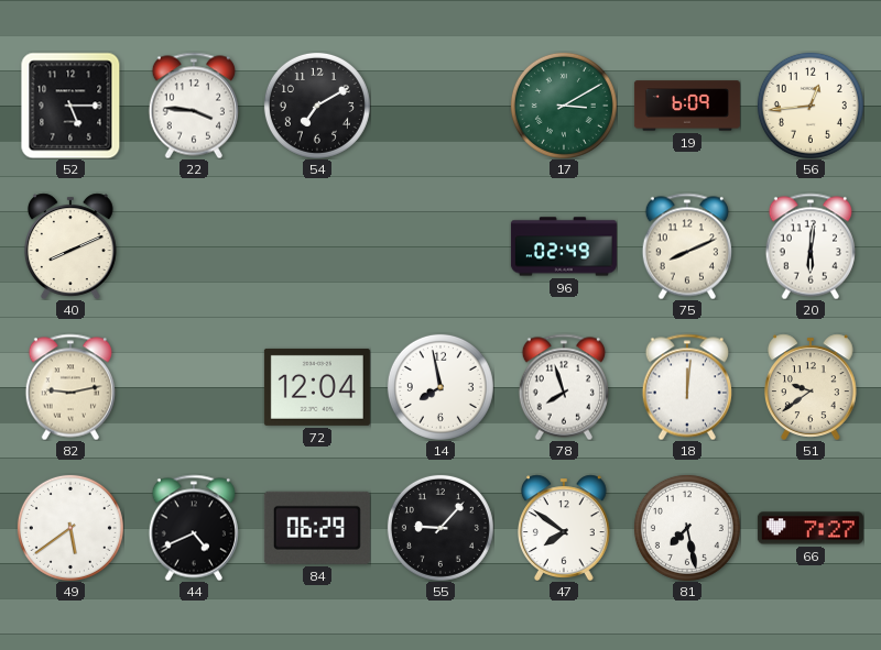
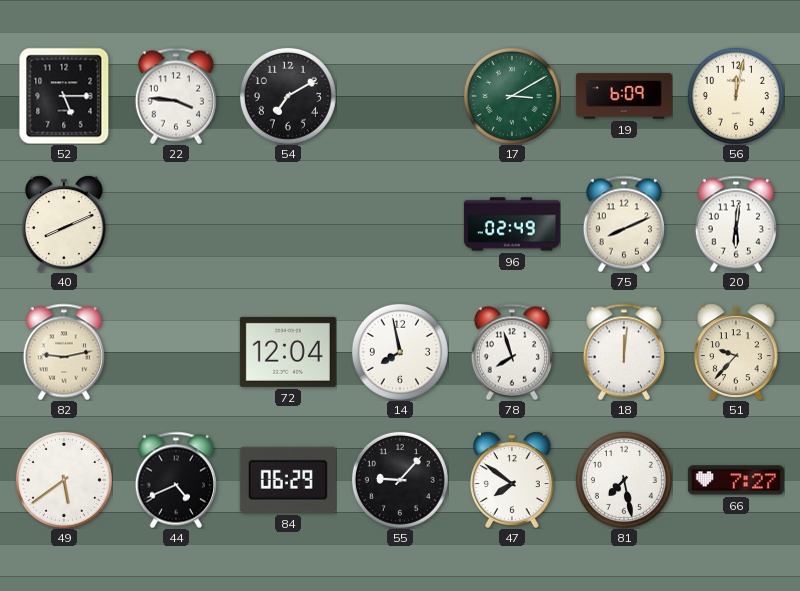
56: 12:44 -> 12:02
51: 9:39 -> 9:37
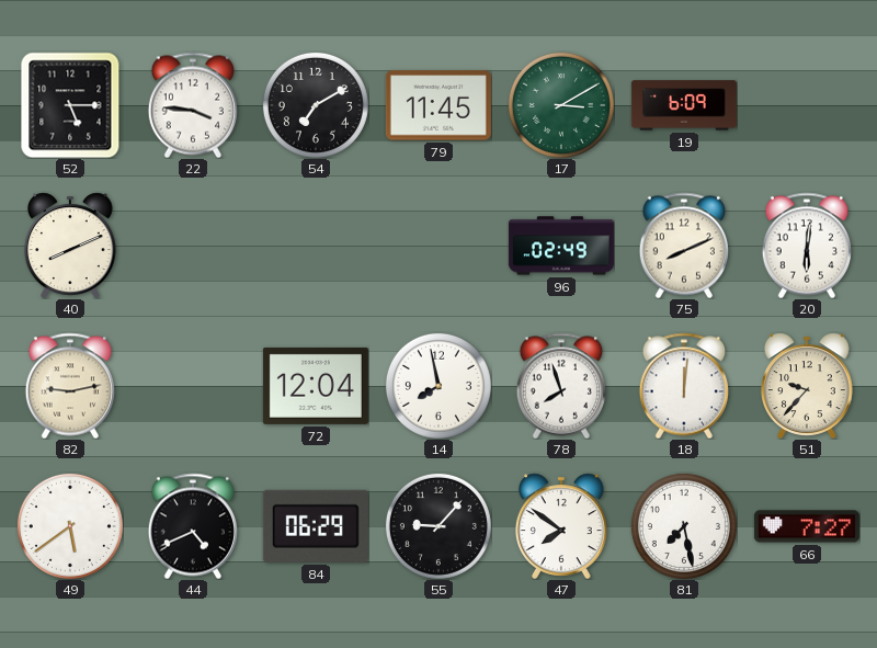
79: none -> 11:45
56: 12:02 -> none
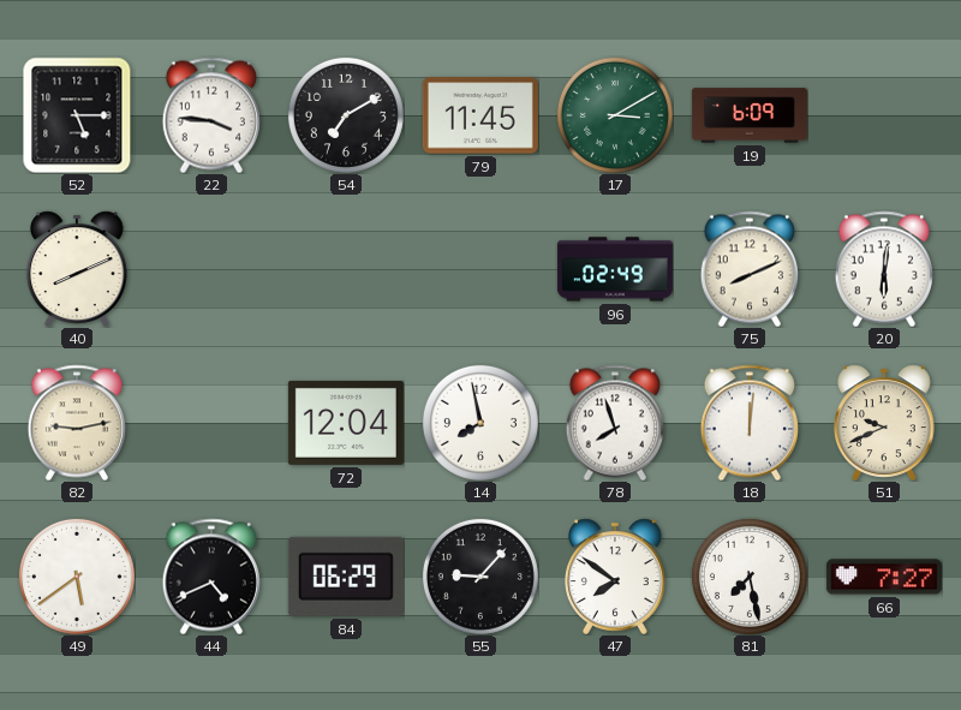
51: 9:37 -> 9:41
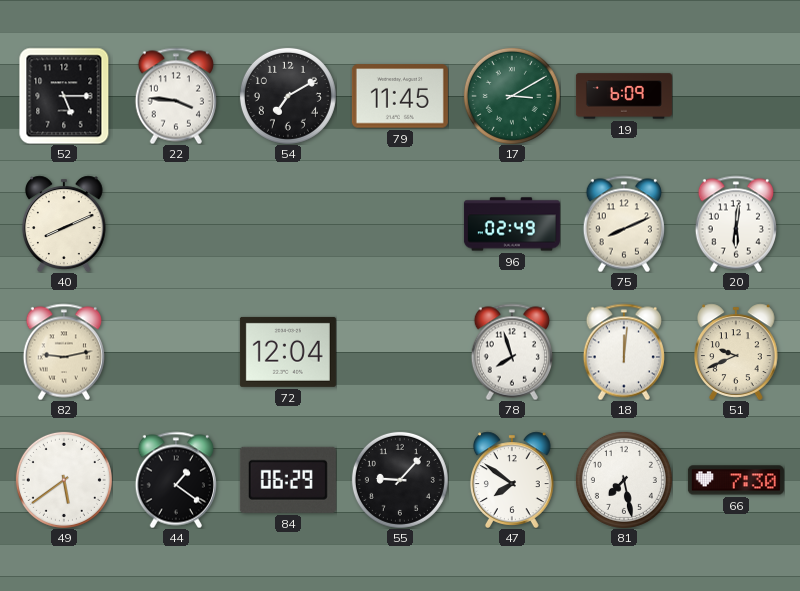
14: 7:58 -> none
44: 4:41 -> 1:21
66: 7:27 -> 7:30
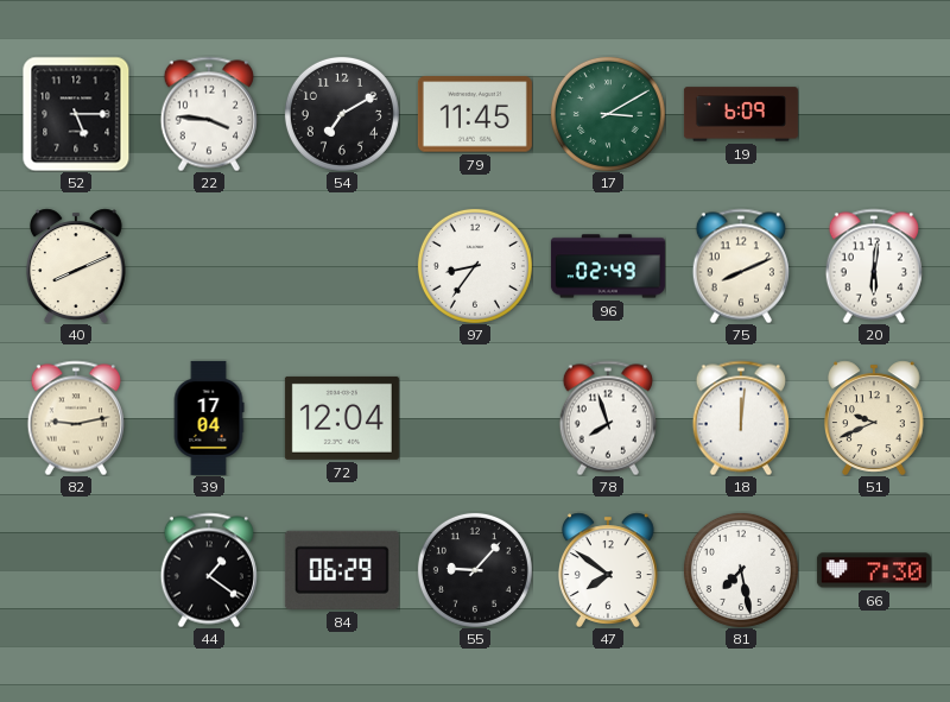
97: none -> 8:36
39: none -> 17:04
49: 5:39 -> none
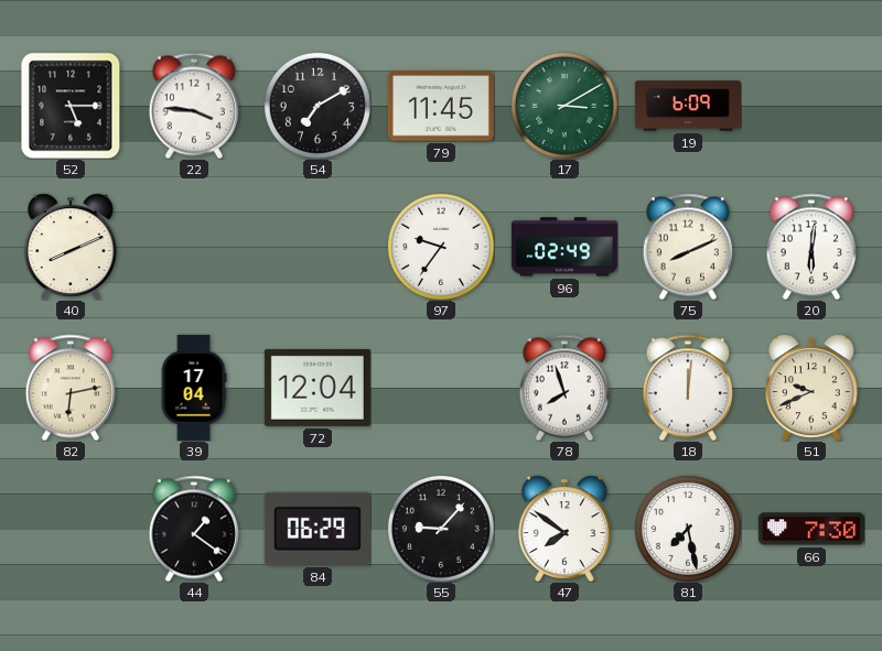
97: 8:36 -> 9:36
82: 9:13 -> 6:13
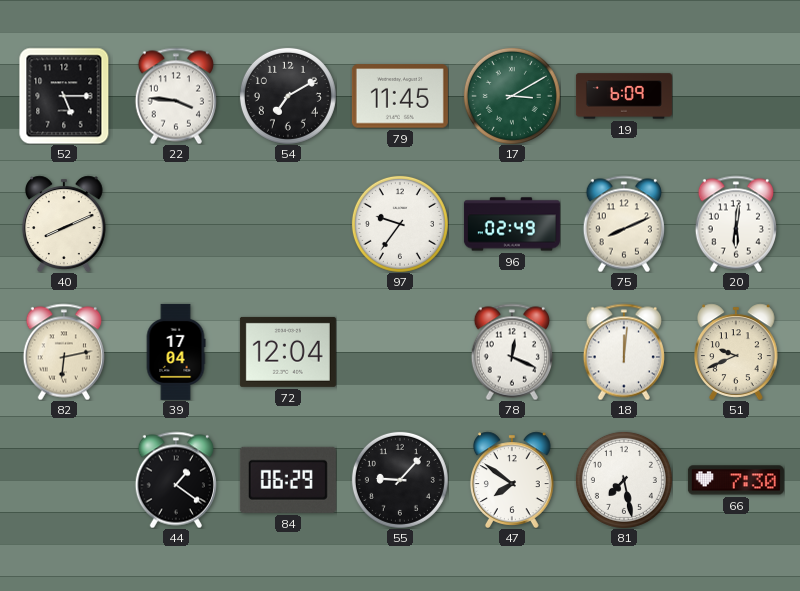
78: 7:57 -> 12:19
